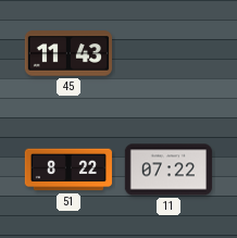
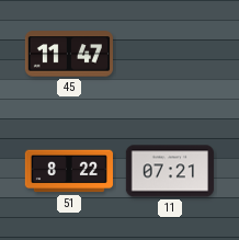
45: 11:43 -> 11:47
11: 07:22 -> 07:21
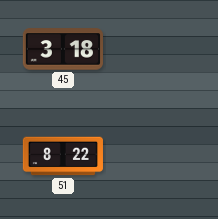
45: 11:47 -> 3:18
11: 07:21 -> none
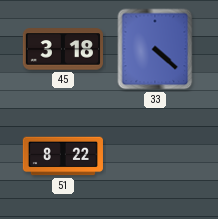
33: none -> 4:22
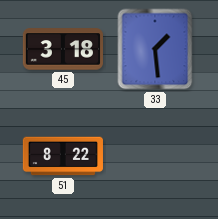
33: 4:22 -> 1:29
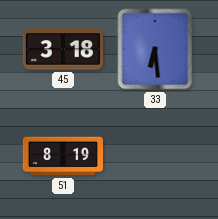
33: 1:29 -> 6:29
51: 8:22 -> 8:19
